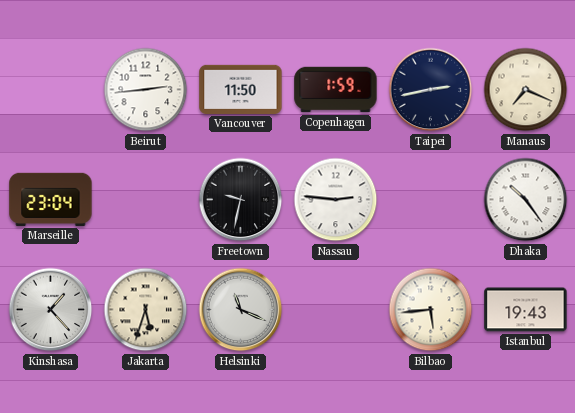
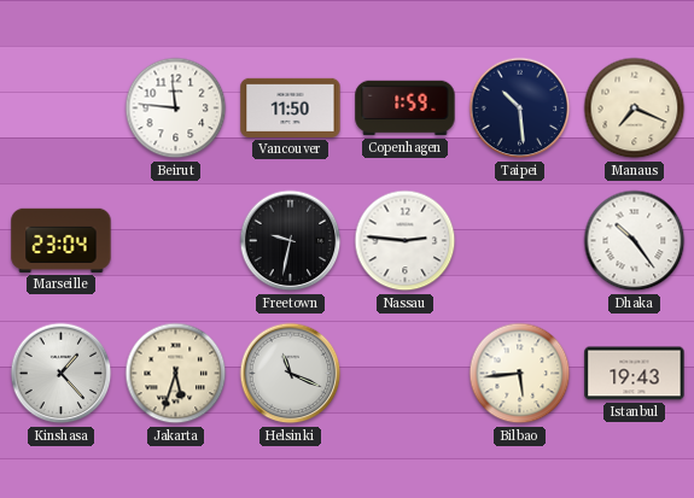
Beirut: 2:44 -> 11:46
Taipei: 2:43 -> 10:29
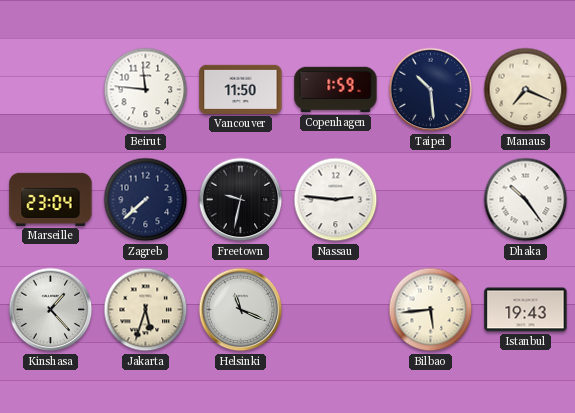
Zagreb: none -> 7:38
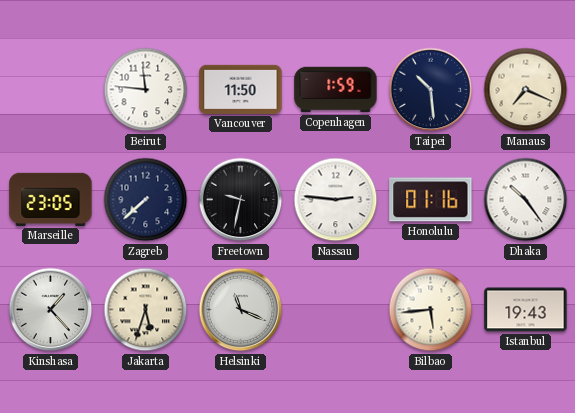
Marseille: 23:04 -> 23:05
Honolulu: none -> 01:16
